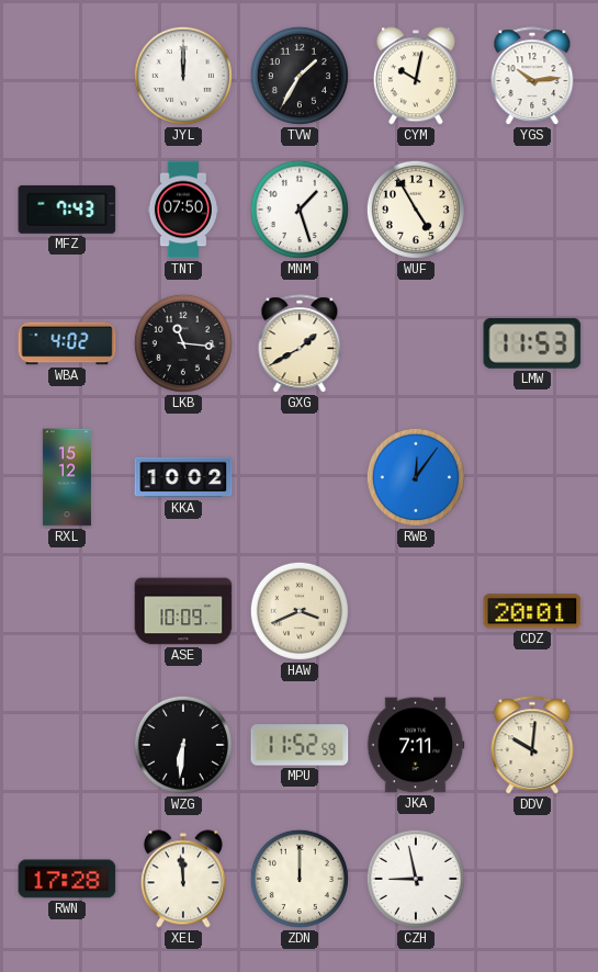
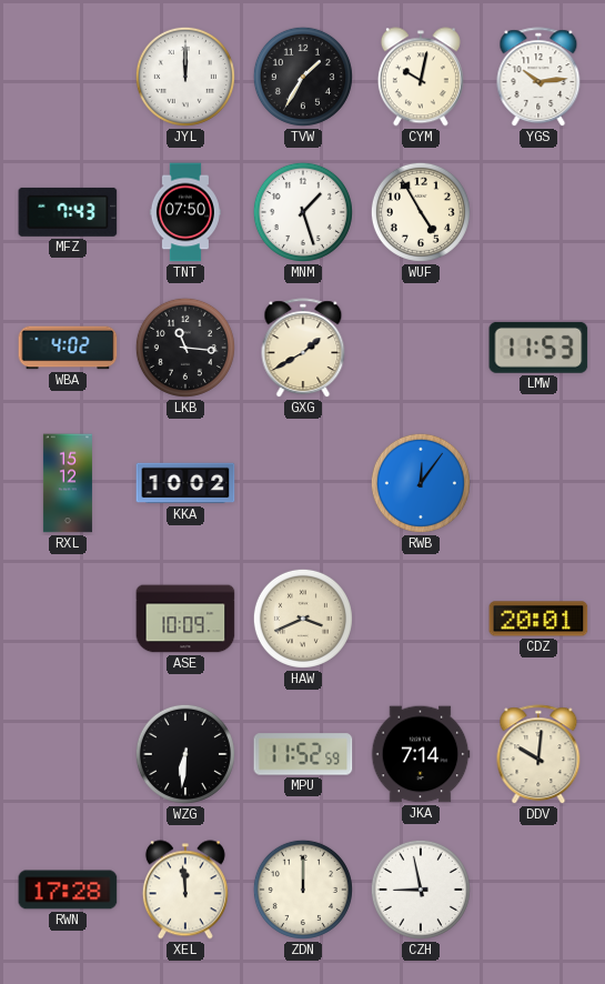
JKA: 7:11 -> 7:14
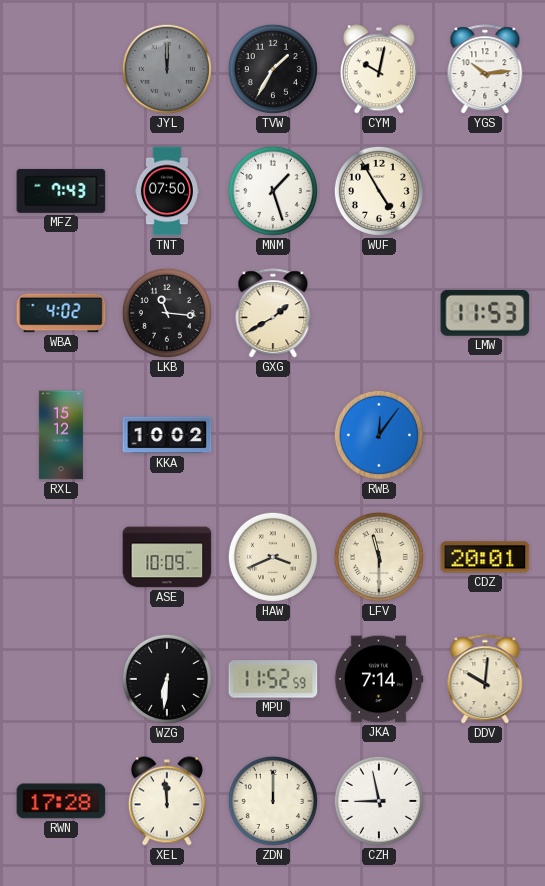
JYL dial: white -> grey
LFV: none -> 11:30
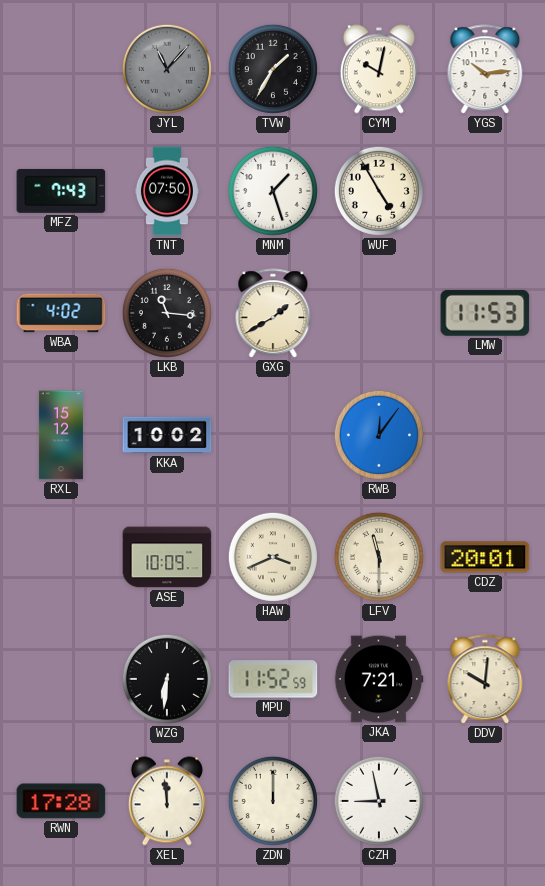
JYL: 12:00 -> 11:07
JKA: 7:14 -> 7:21
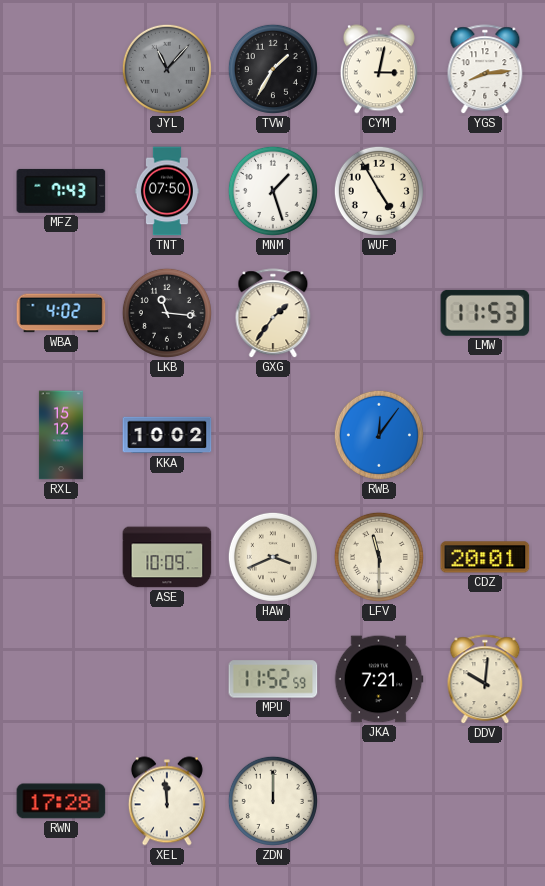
CYM: 10:02 -> 3:02
YGS: 10:14 -> 8:14
GXG: 1:40 -> 1:36
WZG: 6:31 -> none
CZH: 8:58 -> none
